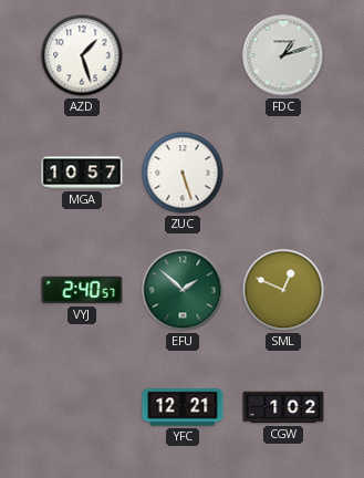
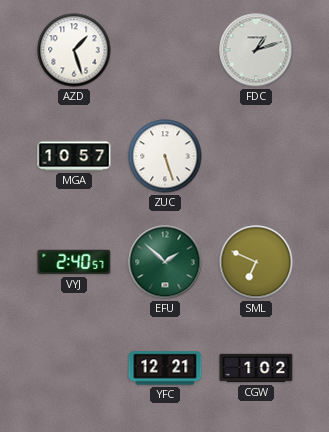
SML: 12:49 -> 6:49
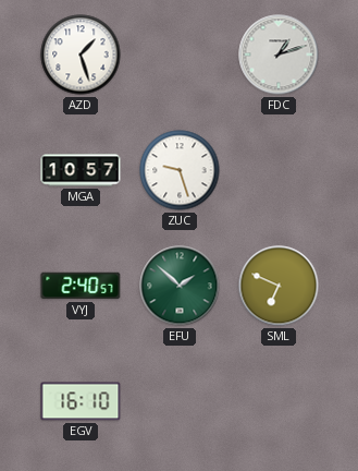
ZUC: 5:27 -> 9:27
EGV: none -> 16:10
YFC: 12:21 -> none
CGW: 1:02 -> none
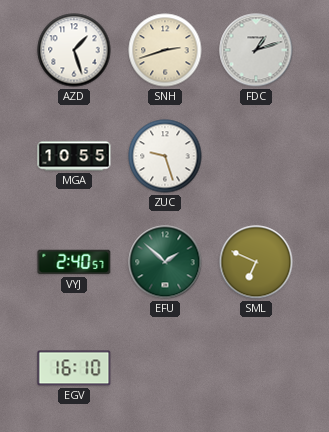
SNH: none -> 2:42
MGA: 10:57 -> 10:55
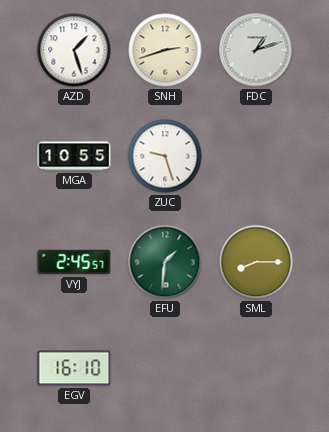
VYJ: 2:40 -> 2:45
EFU: 1:52 -> 1:31
SML: 6:49 -> 8:15
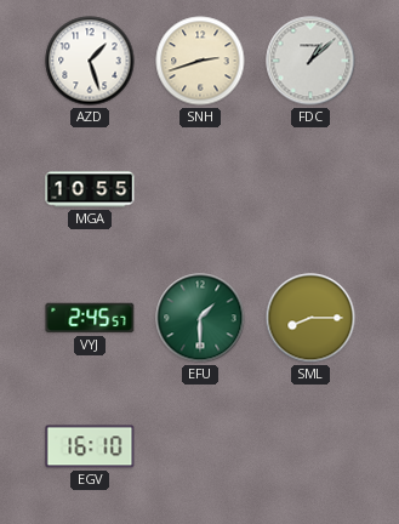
FDC: 1:12 -> 1:08
ZUC: 9:27 -> none
EFU: 1:31 -> 1:30
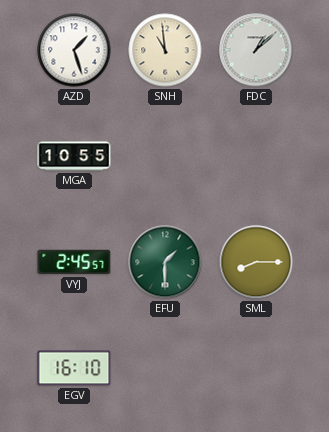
SNH: 2:42 -> 10:59
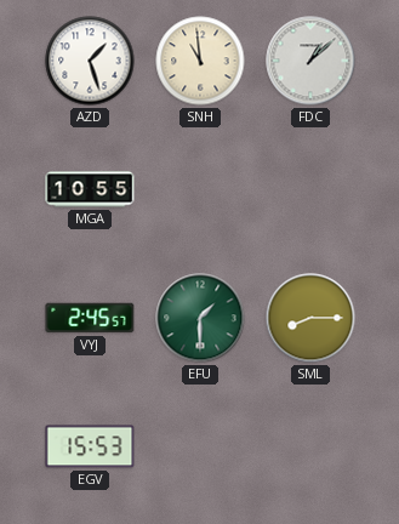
EGV: 16:10 -> 15:53
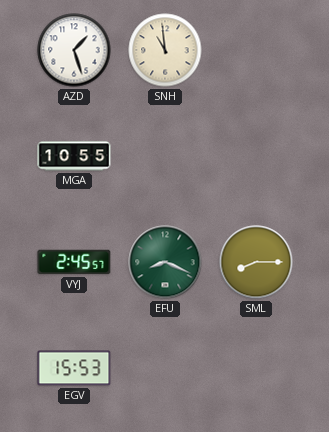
FDC: 1:08 -> none
EFU: 1:30 -> 8:19
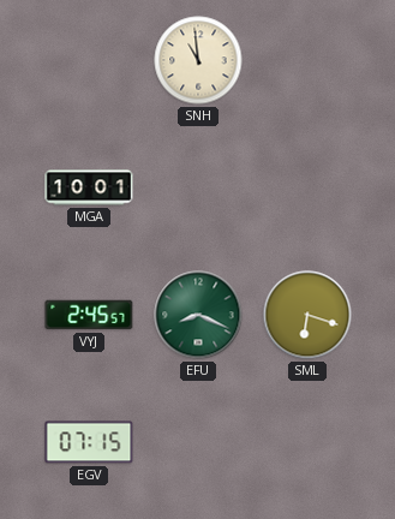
AZD: 1:27 -> none
MGA: 10:55 -> 10:01
SML: 8:15 -> 6:18
EGV: 15:53 -> 07:15
